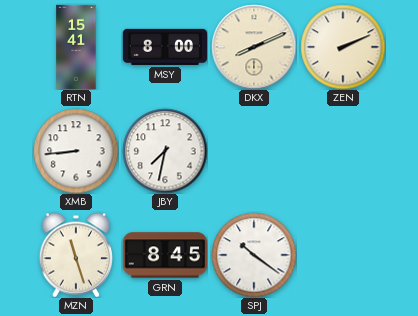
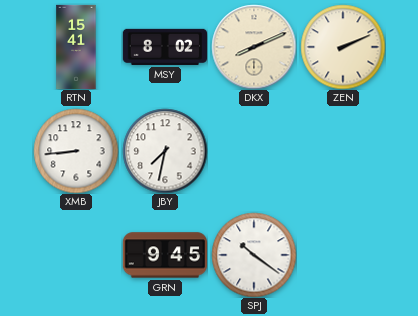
MSY: 8:00 -> 8:02
MZN: 11:27 -> none
GRN: 8:45 -> 9:45
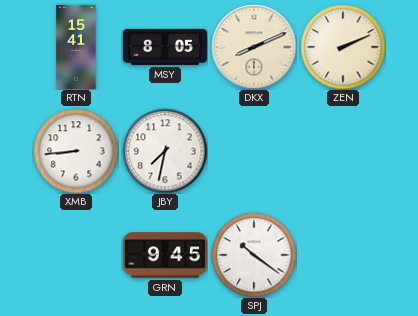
MSY: 8:02 -> 8:05
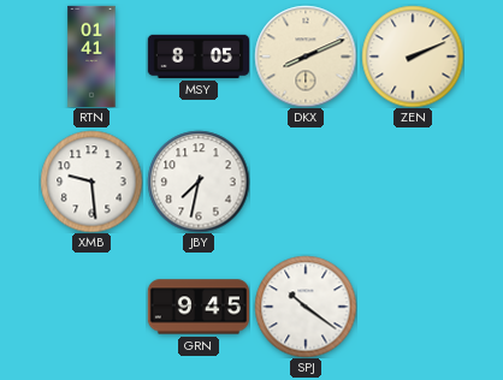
RTN: 15:41 -> 01:41
XMB: 8:44 -> 9:29
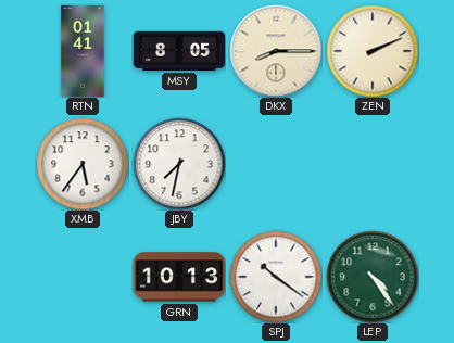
DKX: 8:11 -> 8:15
XMB: 9:29 -> 5:36
GRN: 9:45 -> 10:13
LEP: none -> 4:24
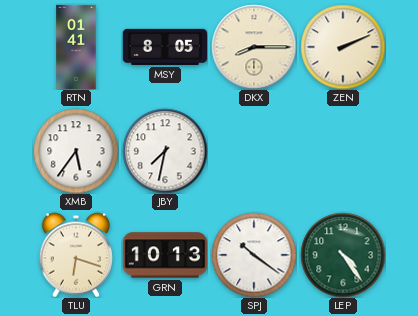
TLU: none -> 6:18
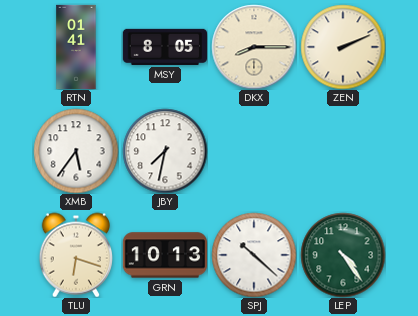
SPJ: 10:21 -> 10:22
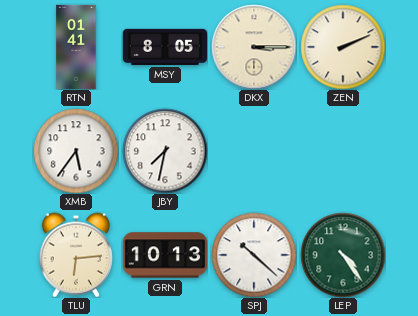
DKX: 8:15 -> 3:15
TLU: 6:18 -> 6:14
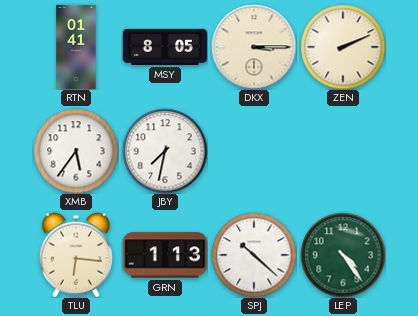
TLU: 6:14 -> 6:16
GRN: 10:13 -> 1:13
